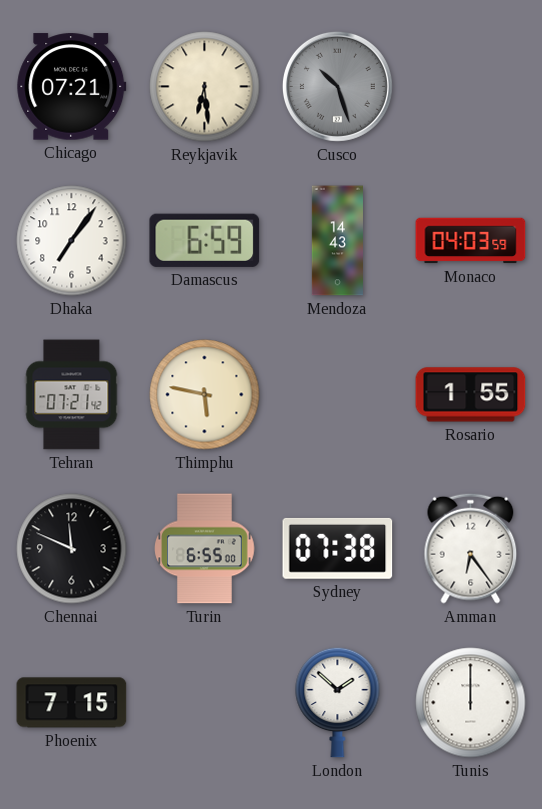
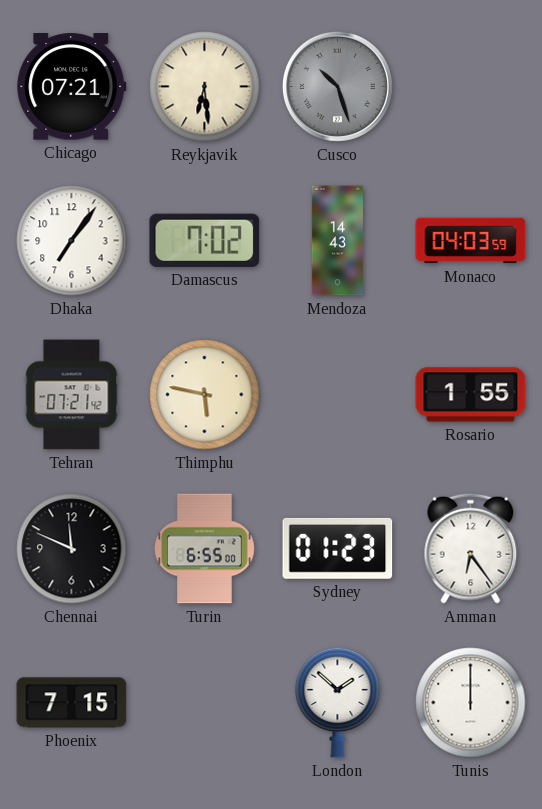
Damascus: 6:59 -> 7:02
Sydney: 07:38 -> 01:23
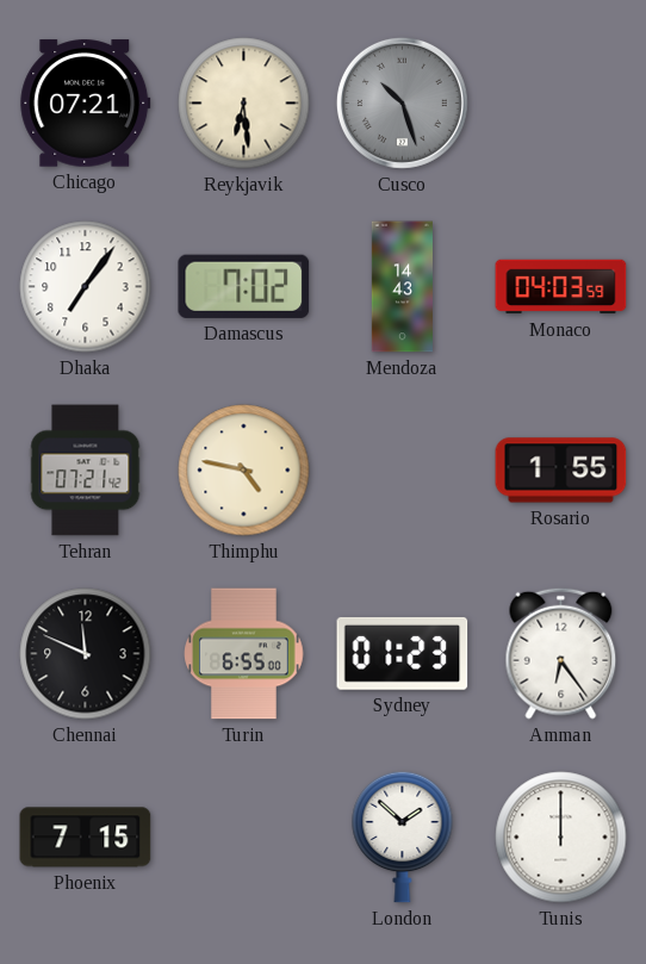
Thimphu: 5:47 -> 4:47
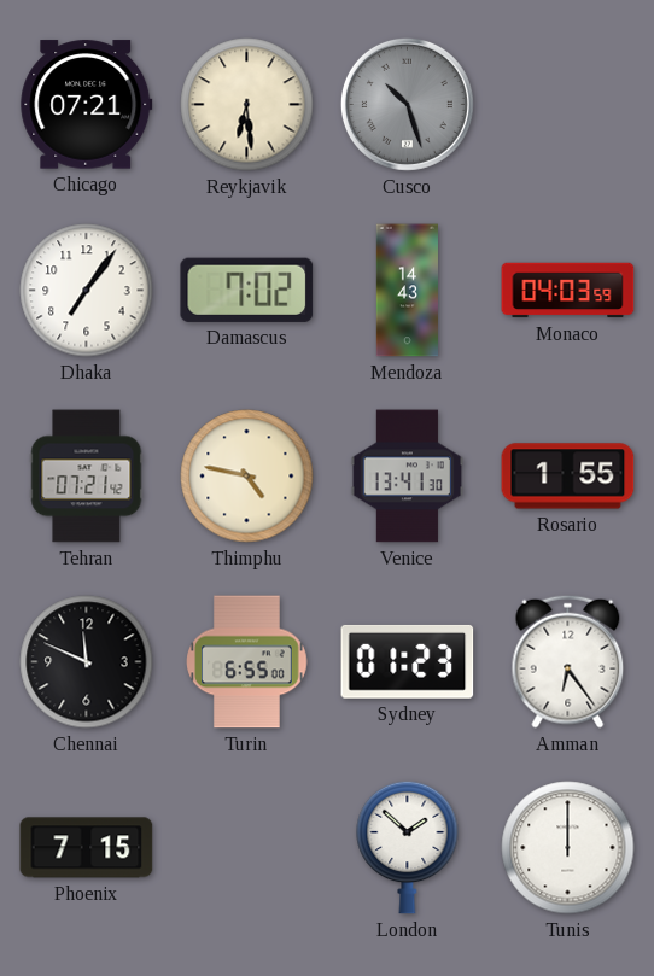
Venice: none -> 13:41
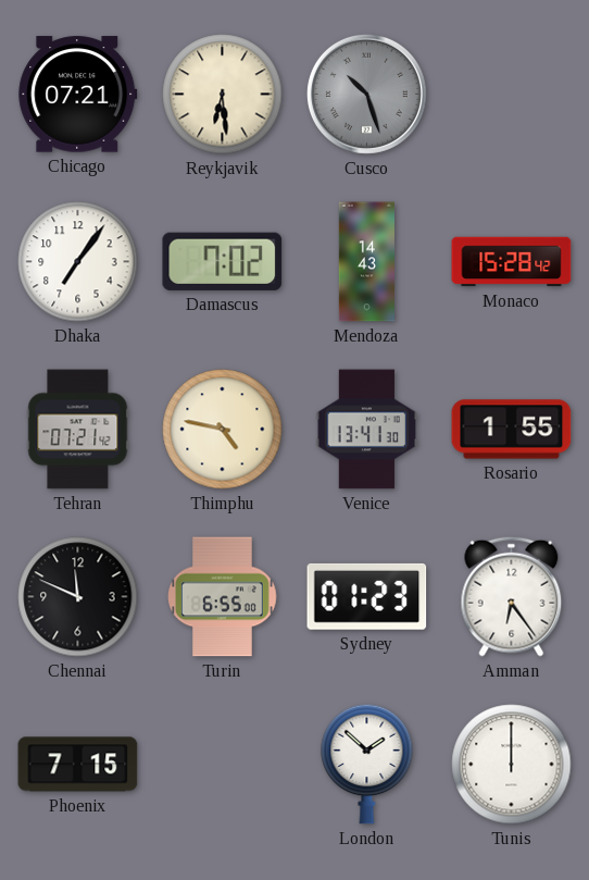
Monaco: 04:03 -> 15:28
